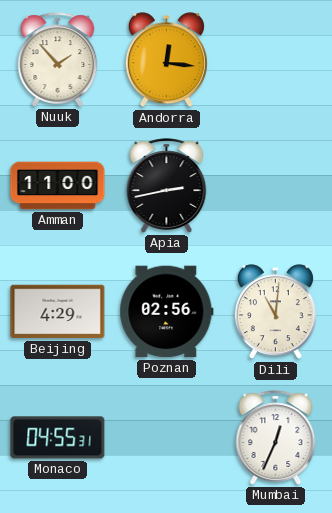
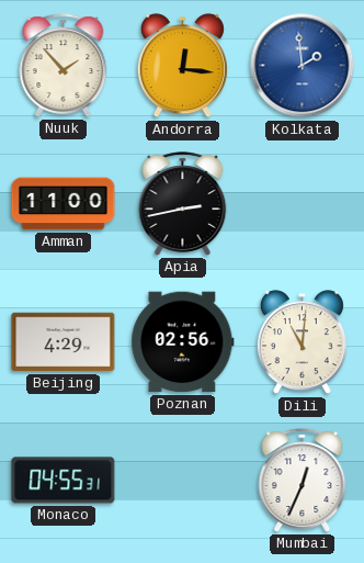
Kolkata: none -> 1:59
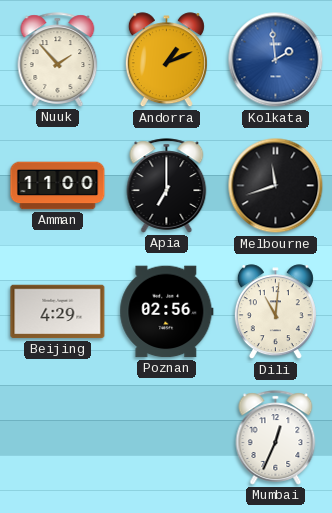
Andorra: 12:16 -> 1:11
Apia: 2:43 -> 7:00
Melbourne: none -> 11:42
Monaco: 04:55 -> none
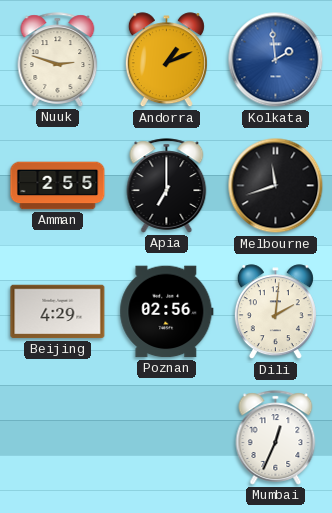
Nuuk: 1:53 -> 2:48
Amman: 11:00 -> 2:55
Dili: 11:01 -> 2:01
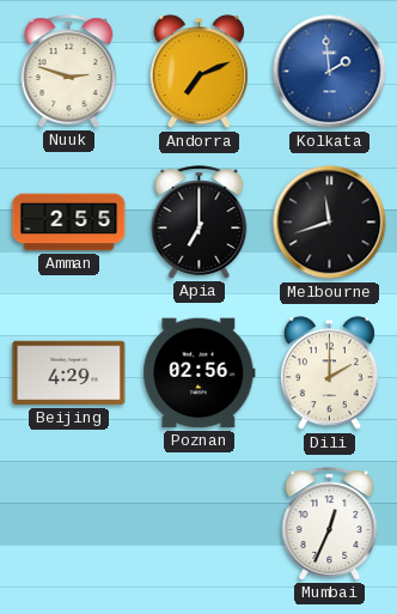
Andorra: 1:11 -> 7:11
Dili: 2:01 -> 2:00
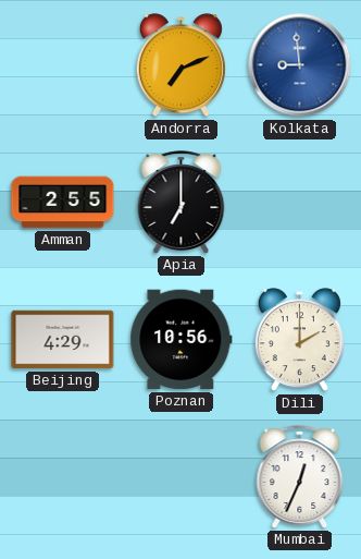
Nuuk: 2:48 -> none
Kolkata: 1:59 -> 8:59
Melbourne: 11:42 -> none
Poznan: 02:56 -> 10:56
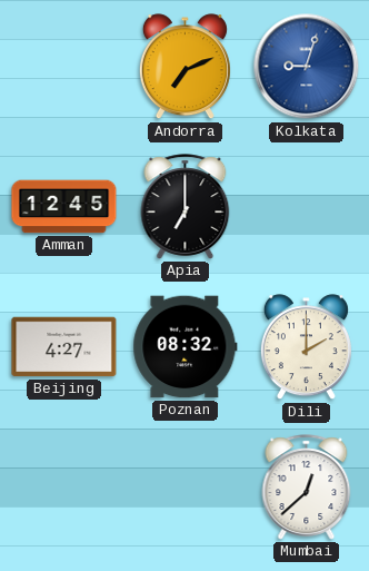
Kolkata: 8:59 -> 9:03
Amman: 2:55 -> 12:45
Beijing: 4:29 -> 4:27
Poznan: 10:56 -> 08:32
Mumbai: 12:34 -> 12:38
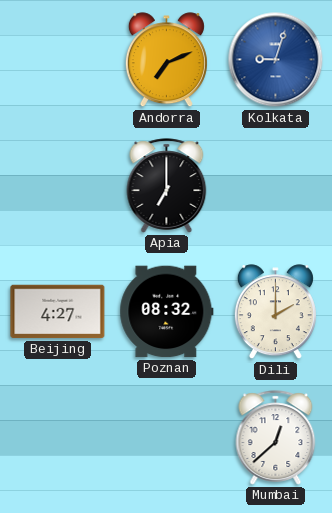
Amman: 12:45 -> none
